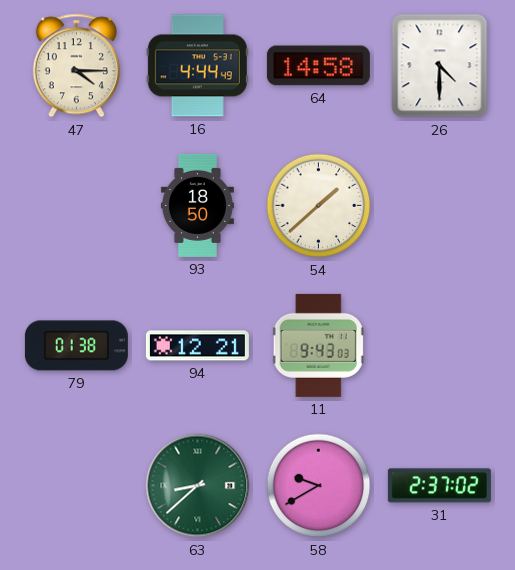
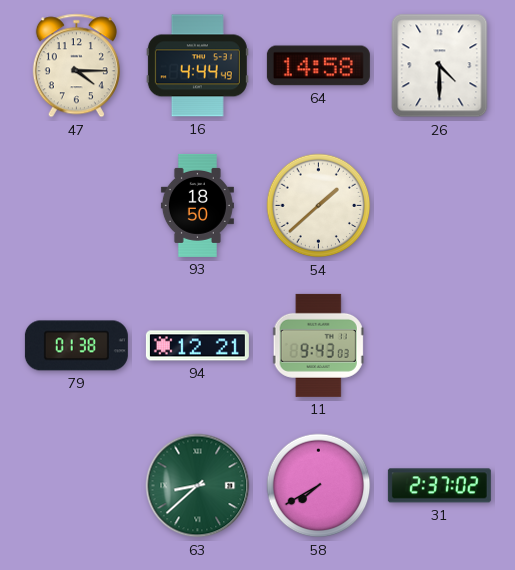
58: 9:40 -> 7:40
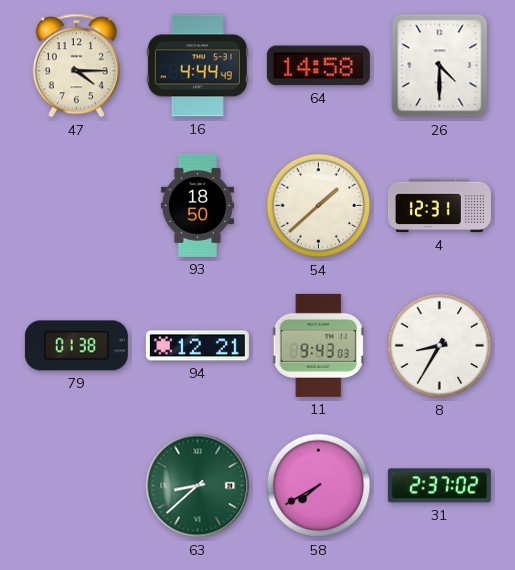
4: none -> 12:31
8: none -> 8:35
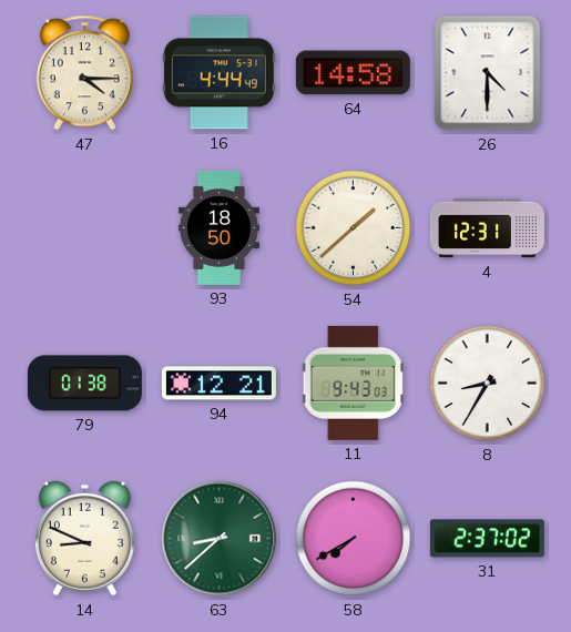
14: none -> 8:49
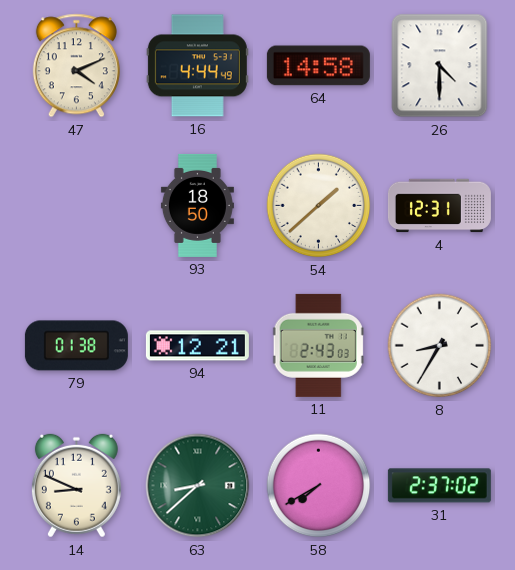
47: 4:15 -> 4:11
11: 9:43 -> 2:43
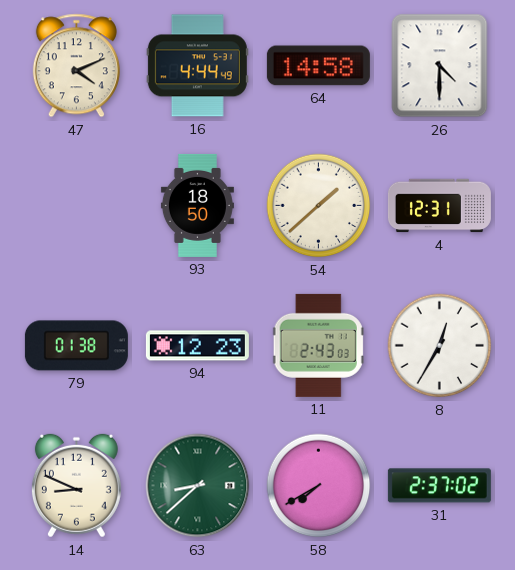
94: 12:21 -> 12:23
8: 8:35 -> 12:35
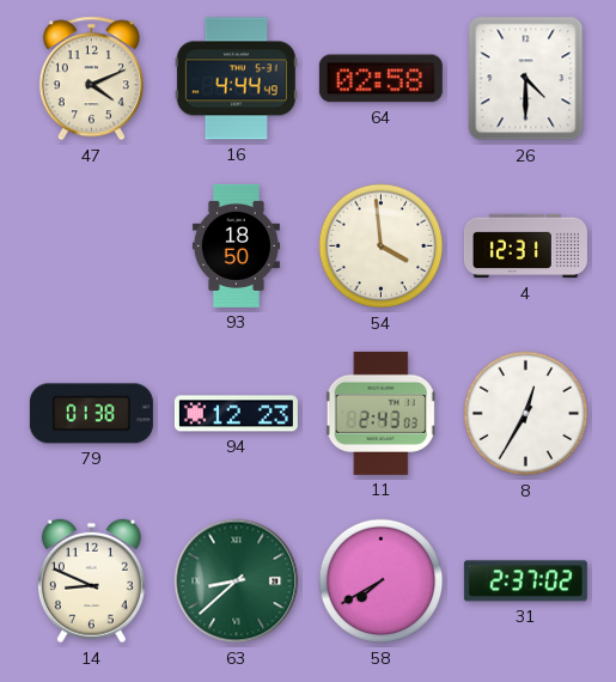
64: 14:58 -> 02:58
54: 1:38 -> 3:59
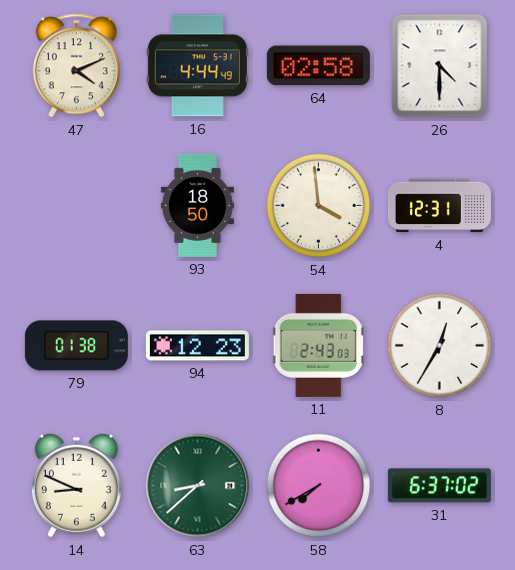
31: 2:37 -> 6:37
